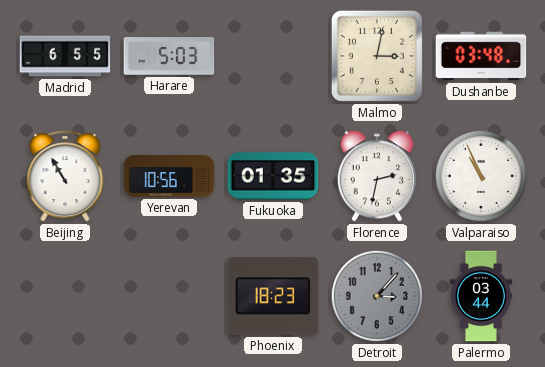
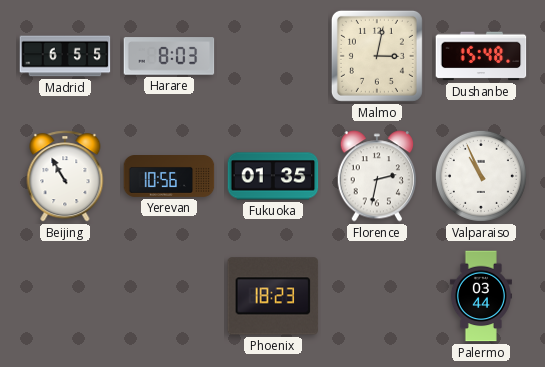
Harare: 5:03 -> 8:03
Dushanbe: 03:48 -> 15:48
Detroit: 3:07 -> none
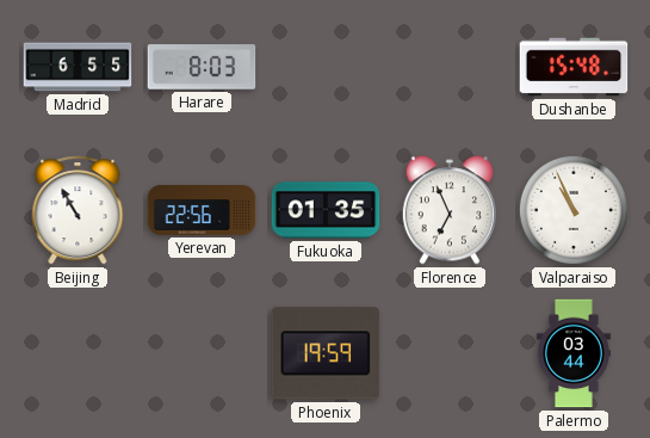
Malmo: 3:02 -> none
Yerevan: 10:56 -> 22:56
Florence: 2:32 -> 6:56
Phoenix: 18:23 -> 19:59
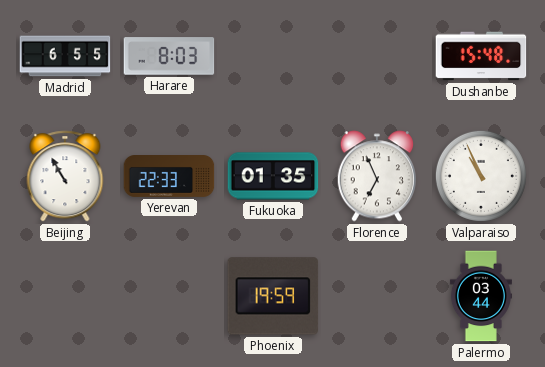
Yerevan: 22:56 -> 22:33
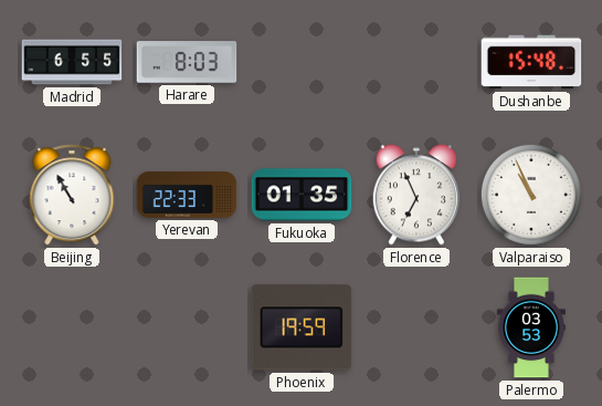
Palermo: 03:44 -> 03:53
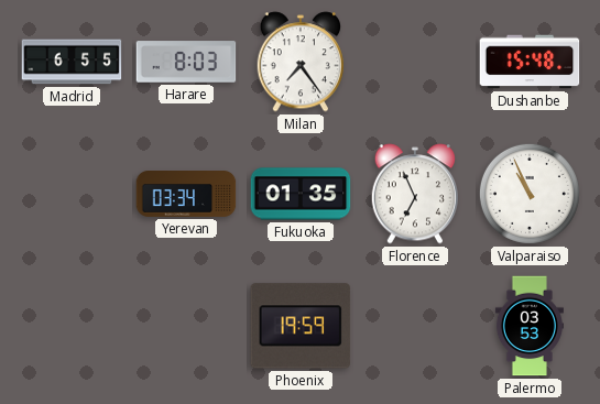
Milan: none -> 7:24
Beijing: 10:55 -> none
Yerevan: 22:33 -> 03:34
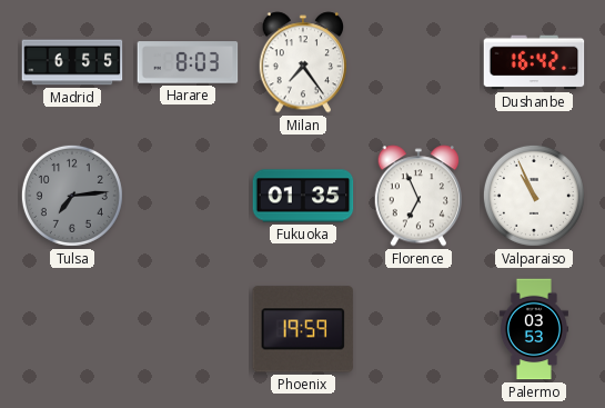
Dushanbe: 15:48 -> 16:42
Tulsa: none -> 7:14
Yerevan: 03:34 -> none
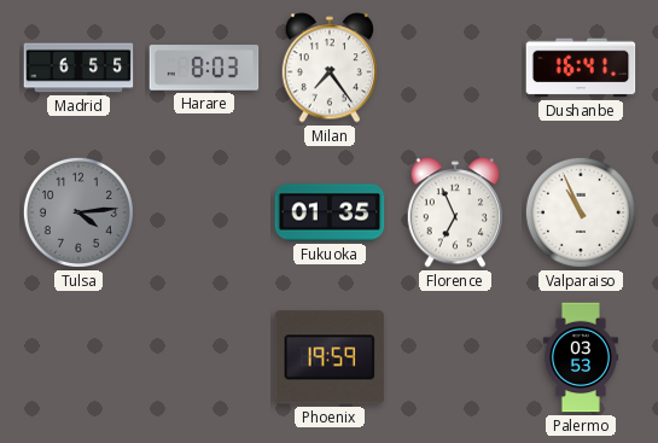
Dushanbe: 16:42 -> 16:41
Tulsa: 7:14 -> 4:14
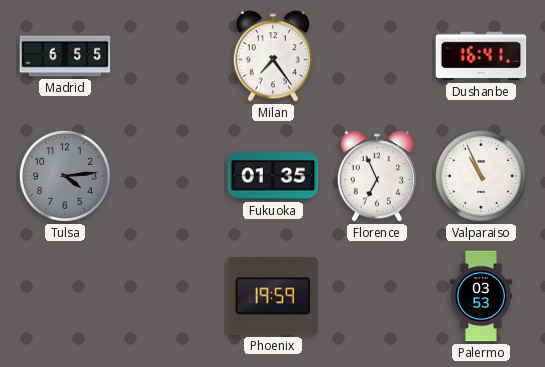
Harare: 8:03 -> none
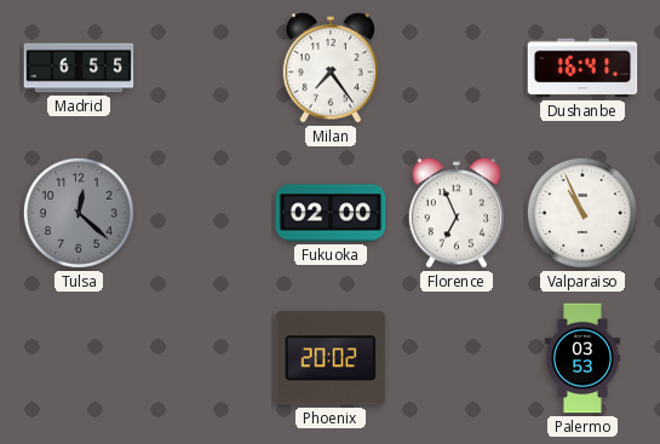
Tulsa: 4:14 -> 12:22
Fukuoka: 01:35 -> 02:00
Phoenix: 19:59 -> 20:02
